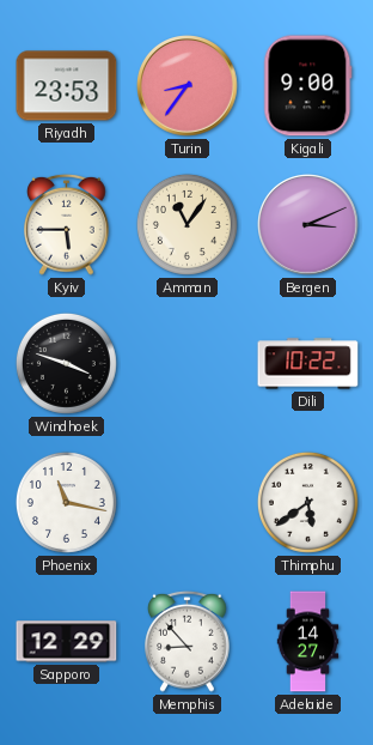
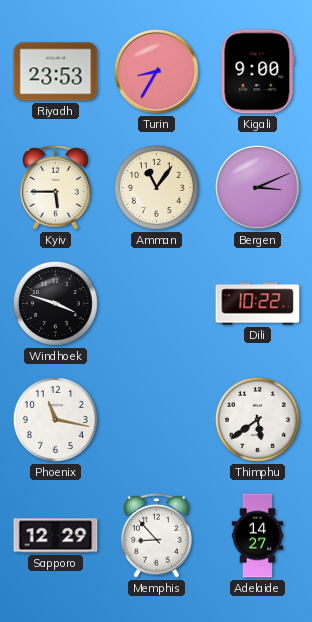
Turin: 8:36 -> 8:35
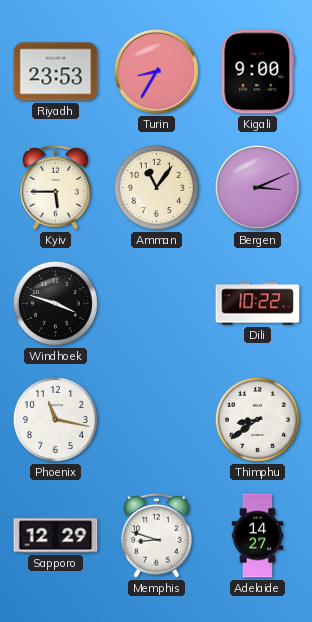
Thimphu: 5:39 -> 8:39
Memphis: 8:53 -> 8:48
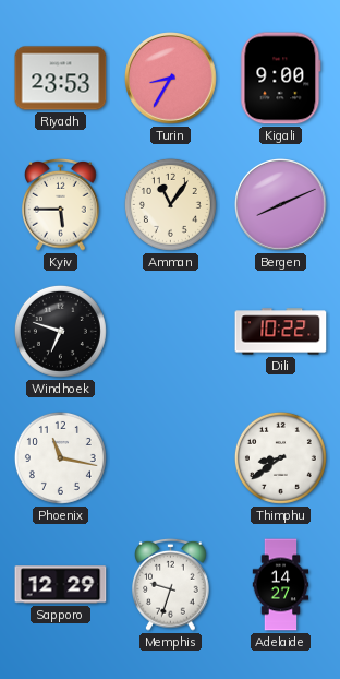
Bergen: 3:11 -> 8:11
Windhoek: 3:48 -> 6:48
Memphis: 8:48 -> 9:33
